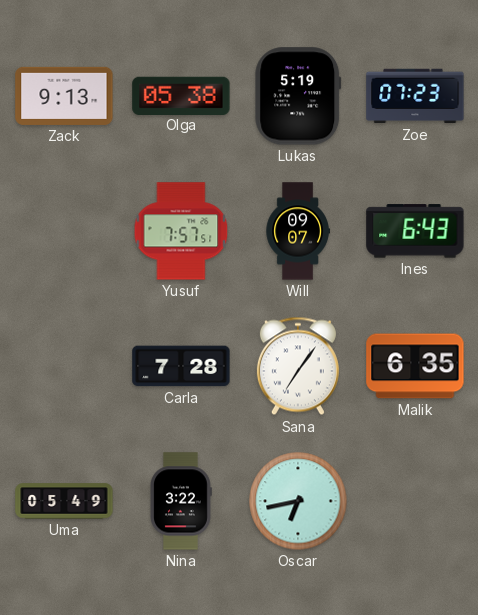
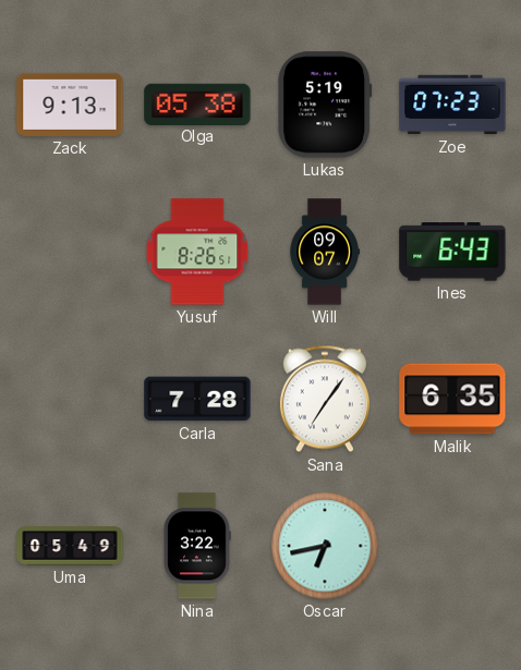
Yusuf: 7:57 -> 8:26
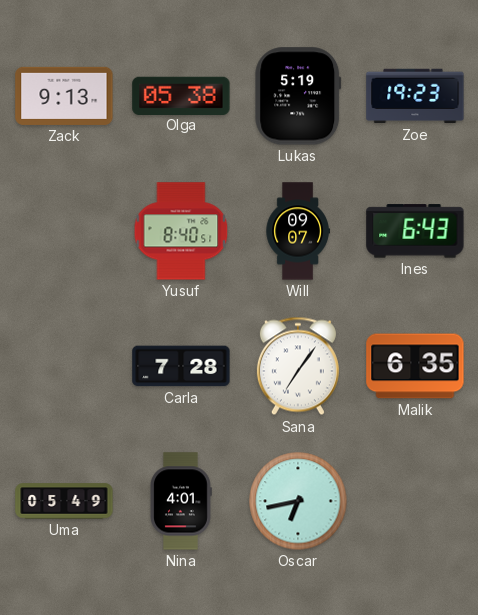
Zoe: 07:23 -> 19:23
Yusuf: 8:26 -> 8:40
Nina: 3:22 -> 4:01
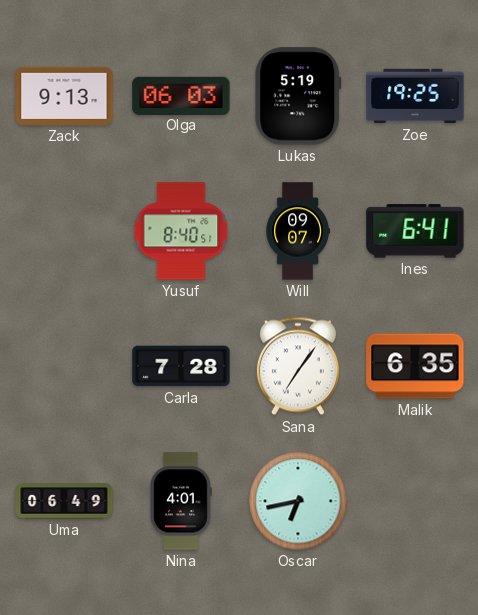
Olga: 05:38 -> 06:03
Zoe: 19:23 -> 19:25
Ines: 6:43 -> 6:41
Uma: 05:49 -> 06:49
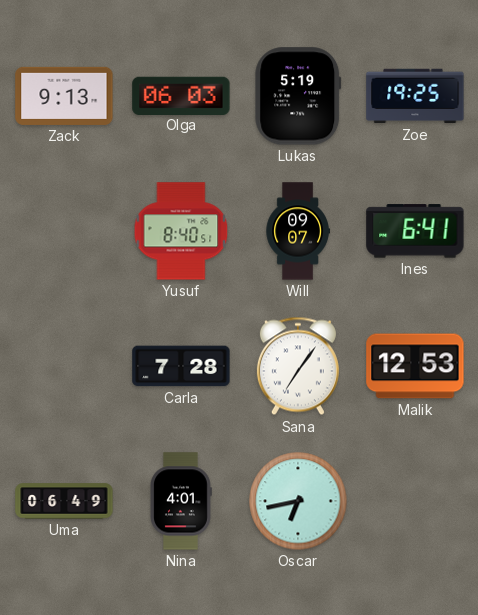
Malik: 6:35 -> 12:53
